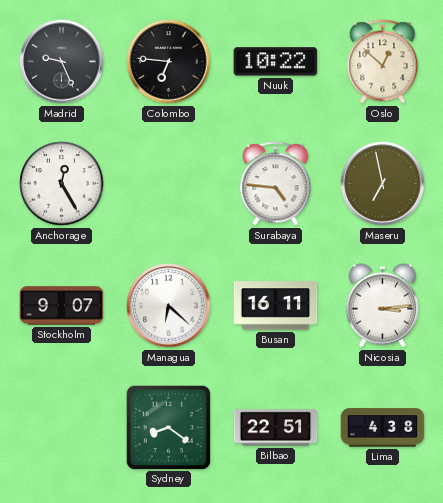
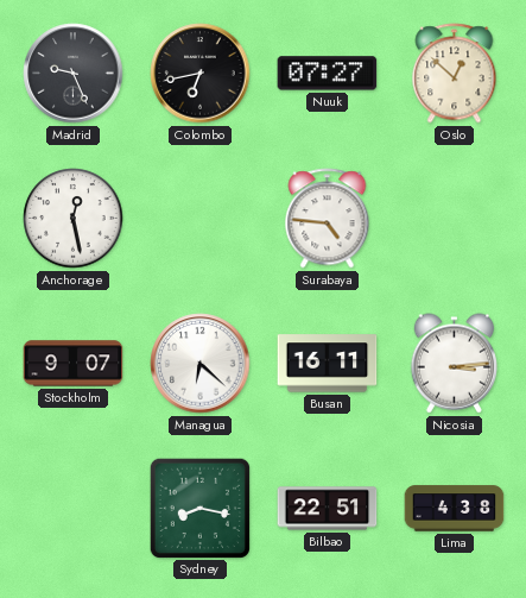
Colombo: 6:46 -> 6:43
Nuuk: 10:22 -> 07:27
Anchorage: 12:25 -> 12:28
Maseru: 6:58 -> none
Sydney: 8:21 -> 8:17
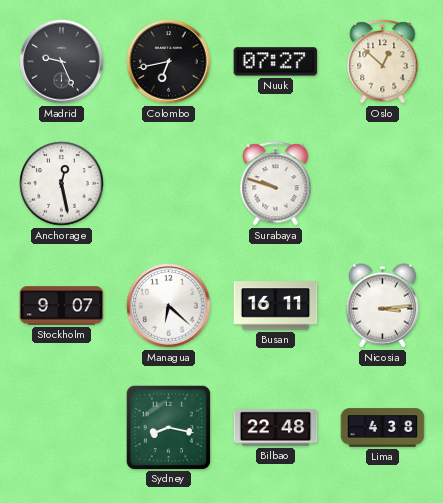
Surabaya: 4:46 -> 9:48
Bilbao: 22:51 -> 22:48
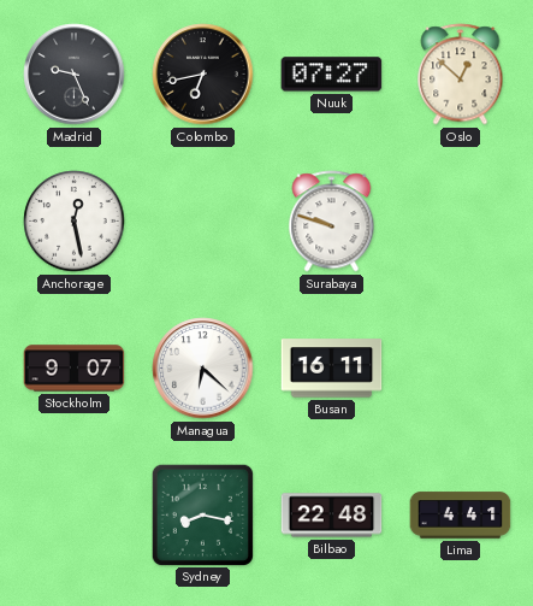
Nicosia: 3:14 -> none
Lima: 4:38 -> 4:41
